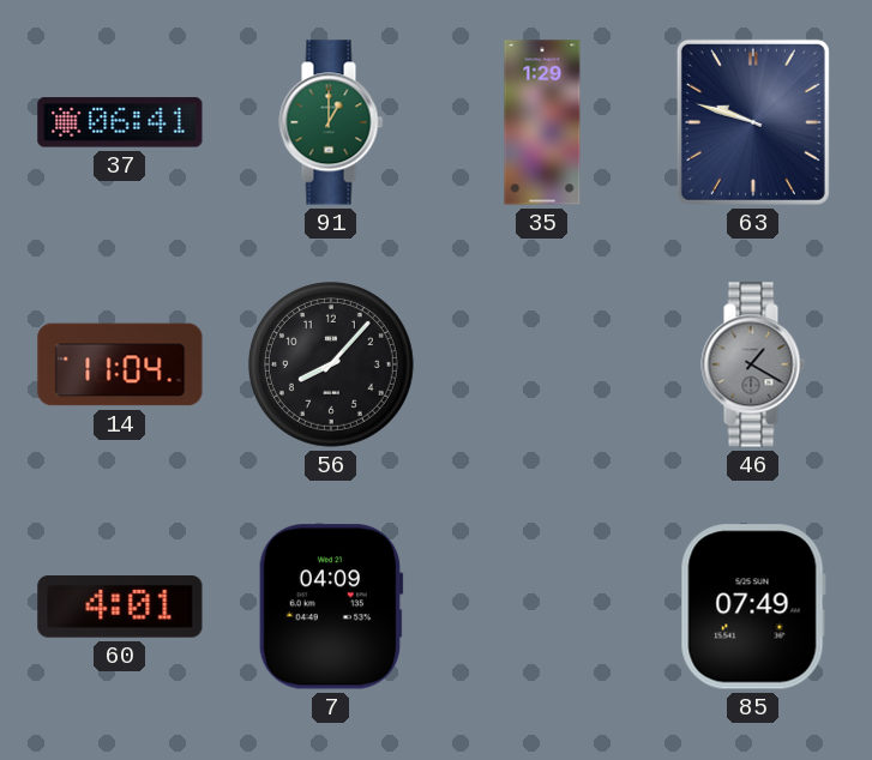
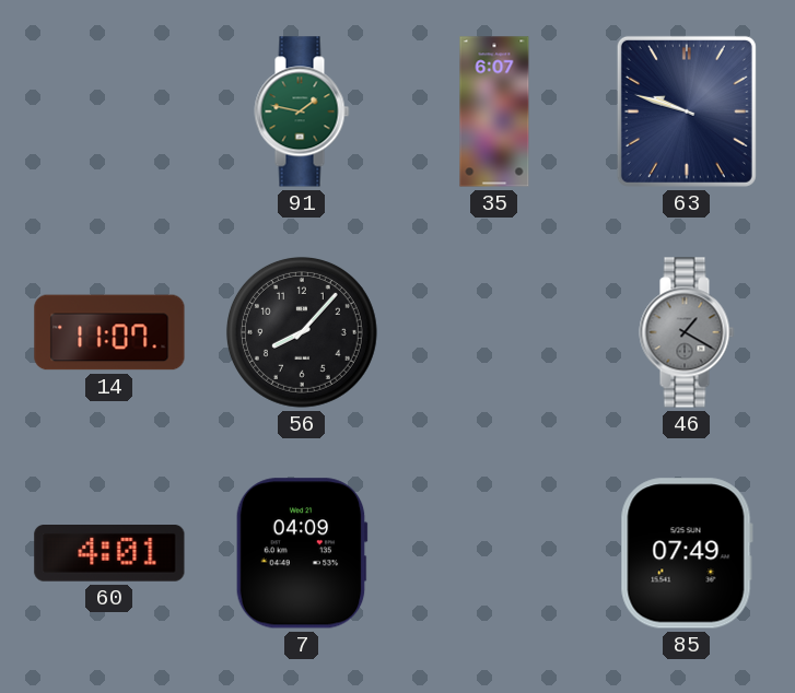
37: 06:41 -> none
91: 1:00 -> 1:47
35: 1:29 -> 6:07
14: 11:04 -> 11:07
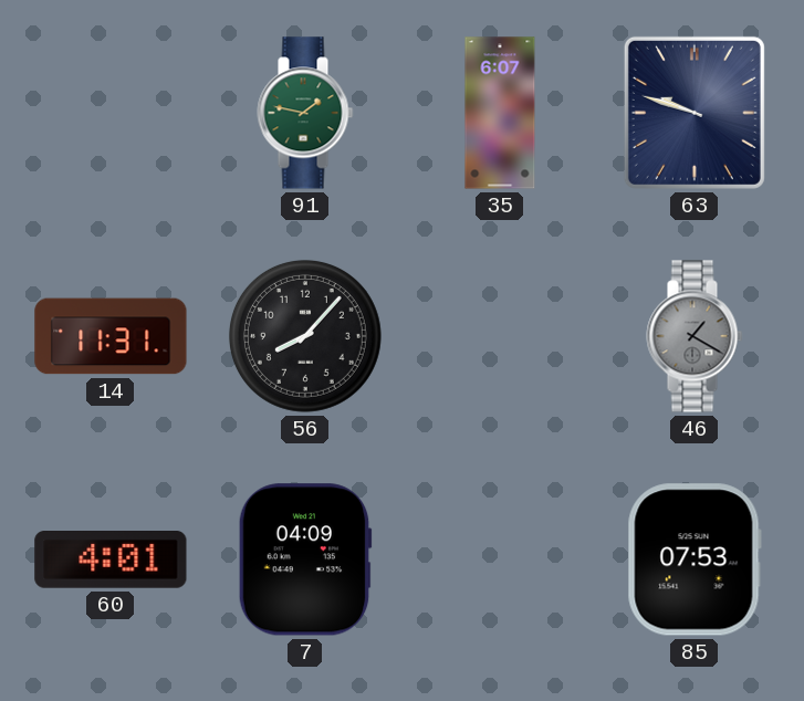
14: 11:07 -> 11:31
85: 07:49 -> 07:53
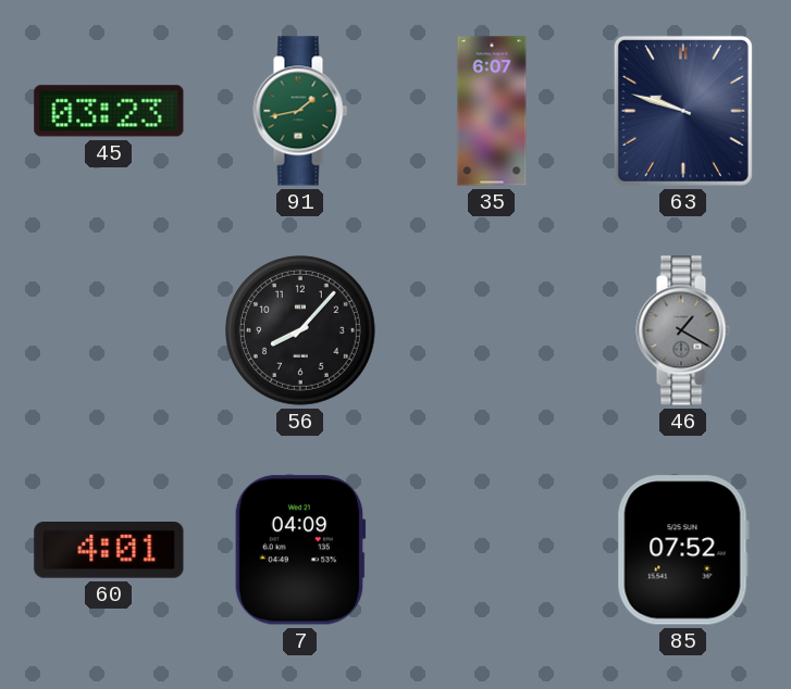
45: none -> 03:23
91: 1:47 -> 1:43
14: 11:31 -> none
85: 07:53 -> 07:52
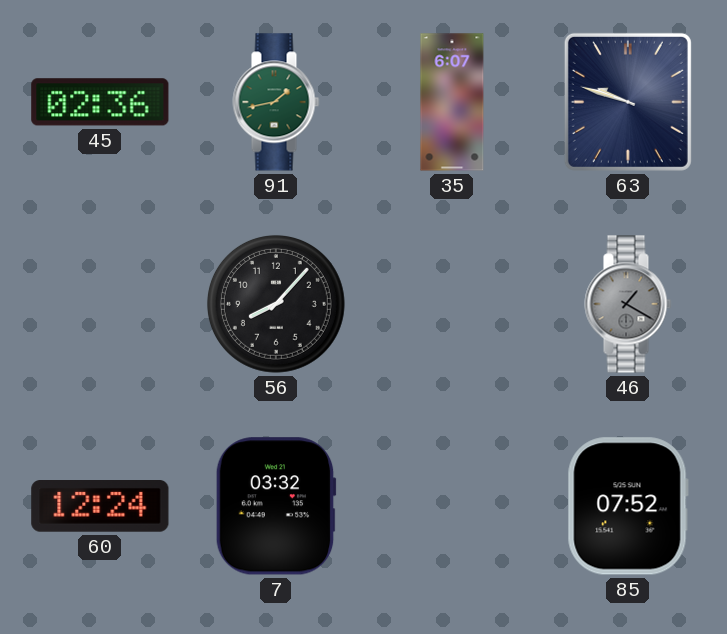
45: 03:23 -> 02:36
60: 4:01 -> 12:24
7: 04:09 -> 03:32
